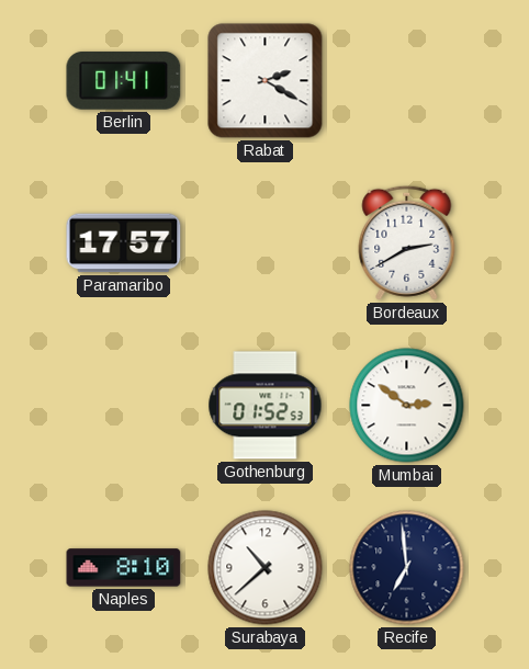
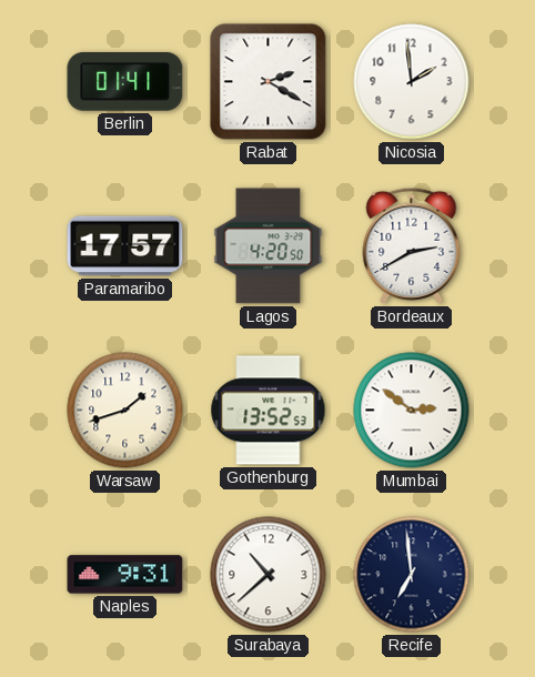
Nicosia: none -> 1:59
Lagos: none -> 4:20
Warsaw: none -> 1:42
Gothenburg: 01:52 -> 13:52
Naples: 8:10 -> 9:31
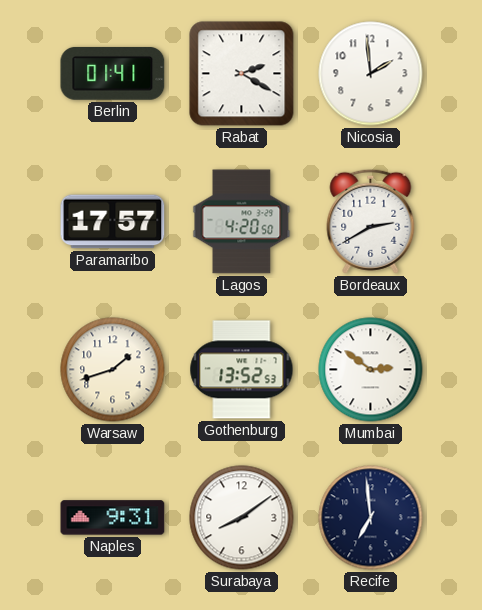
Surabaya: 10:38 -> 8:09
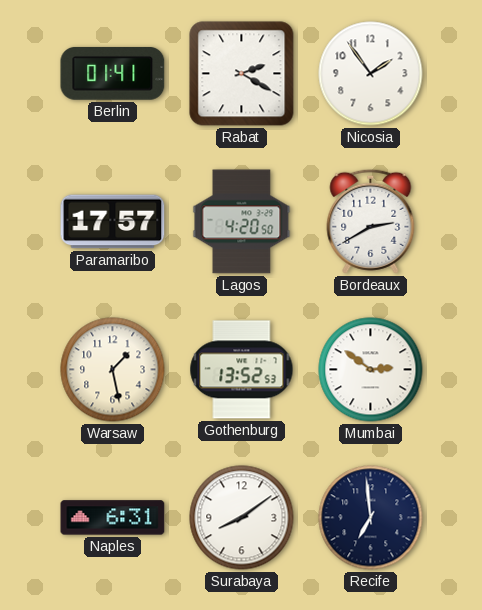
Nicosia: 1:59 -> 1:54
Warsaw: 1:42 -> 1:28
Naples: 9:31 -> 6:31
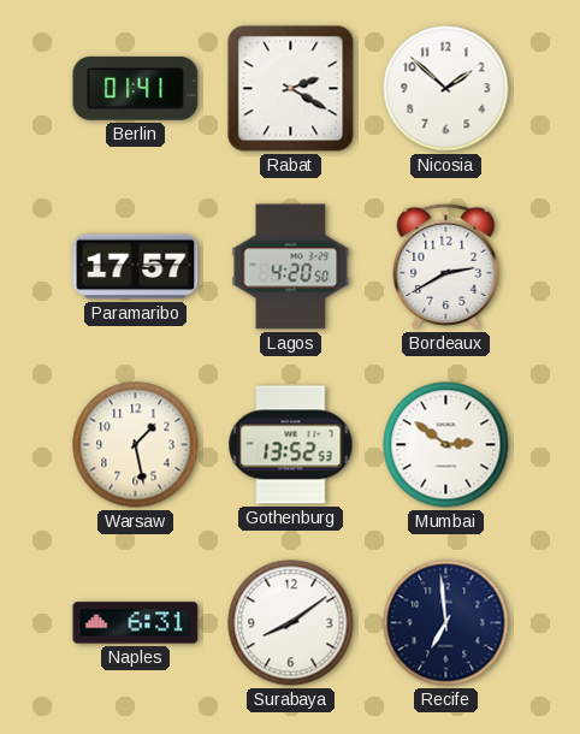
Nicosia: 1:54 -> 1:52
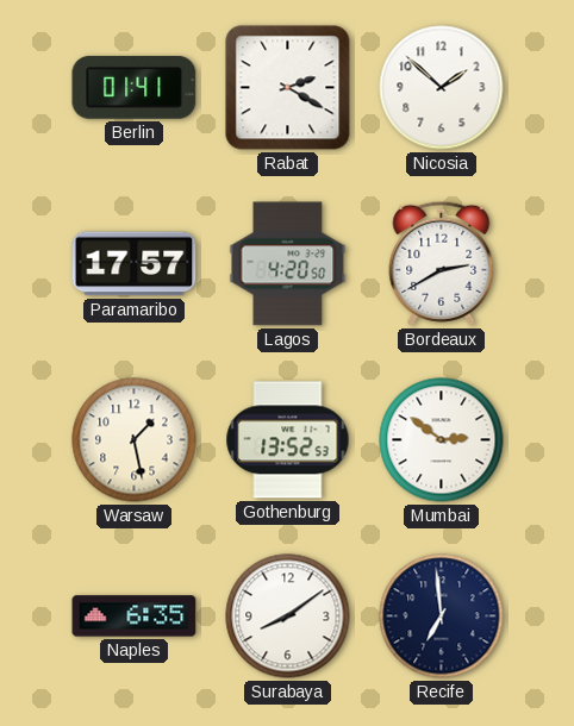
Naples: 6:31 -> 6:35
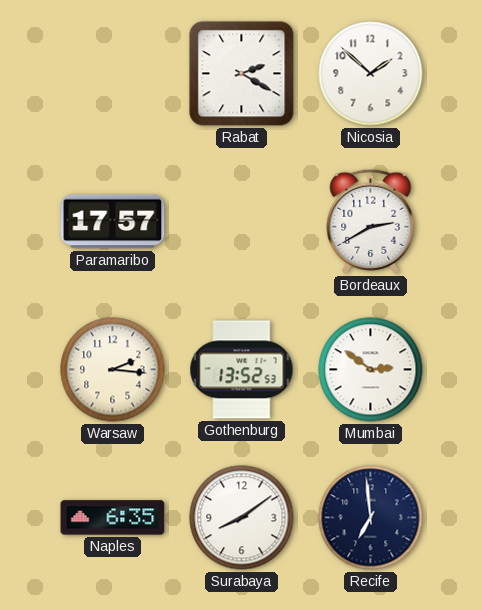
Berlin: 01:41 -> none
Lagos: 4:20 -> none
Warsaw: 1:28 -> 2:16
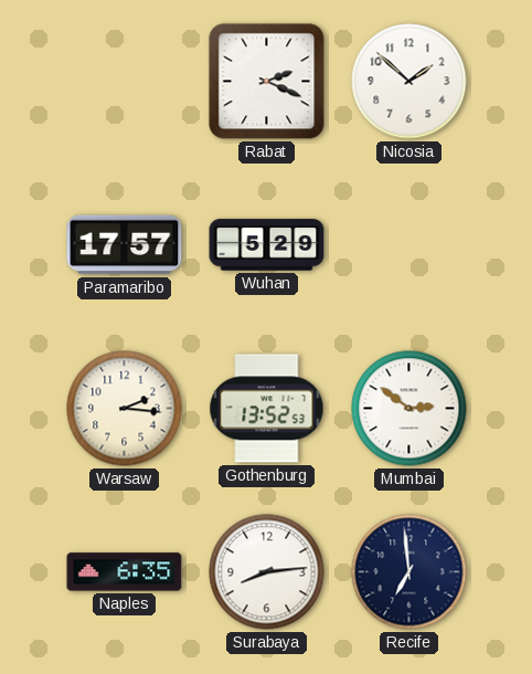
Rabat: 2:20 -> 2:19
Wuhan: none -> 5:29
Bordeaux: 2:40 -> none
Surabaya: 8:09 -> 8:14
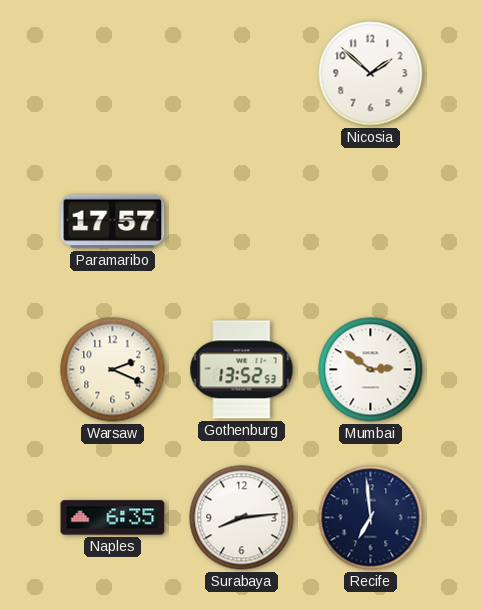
Rabat: 2:19 -> none
Wuhan: 5:29 -> none
Warsaw: 2:16 -> 2:19
